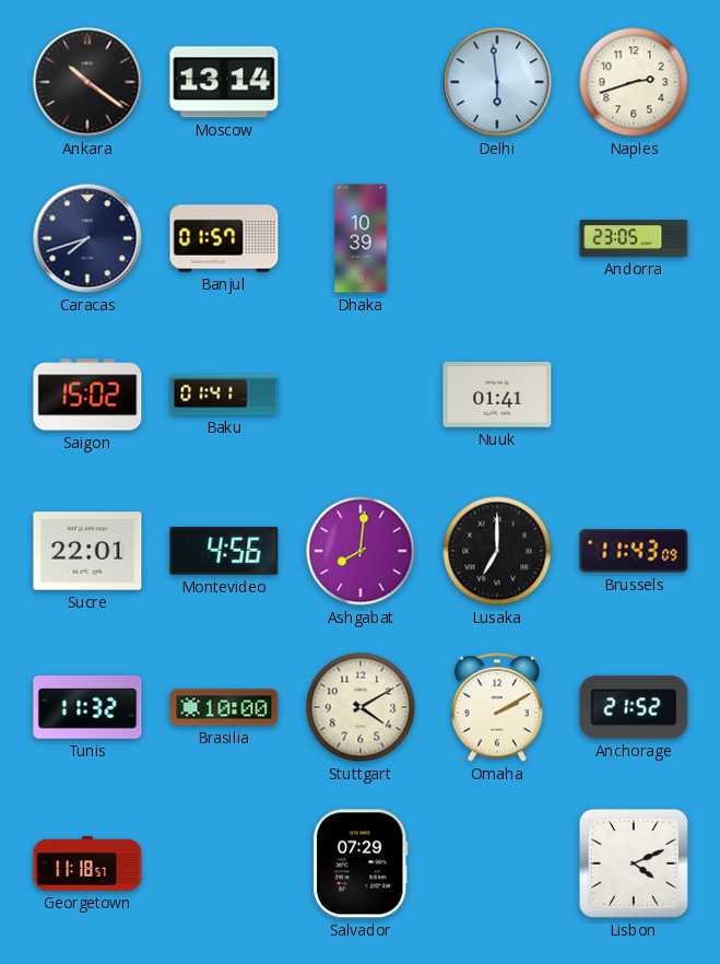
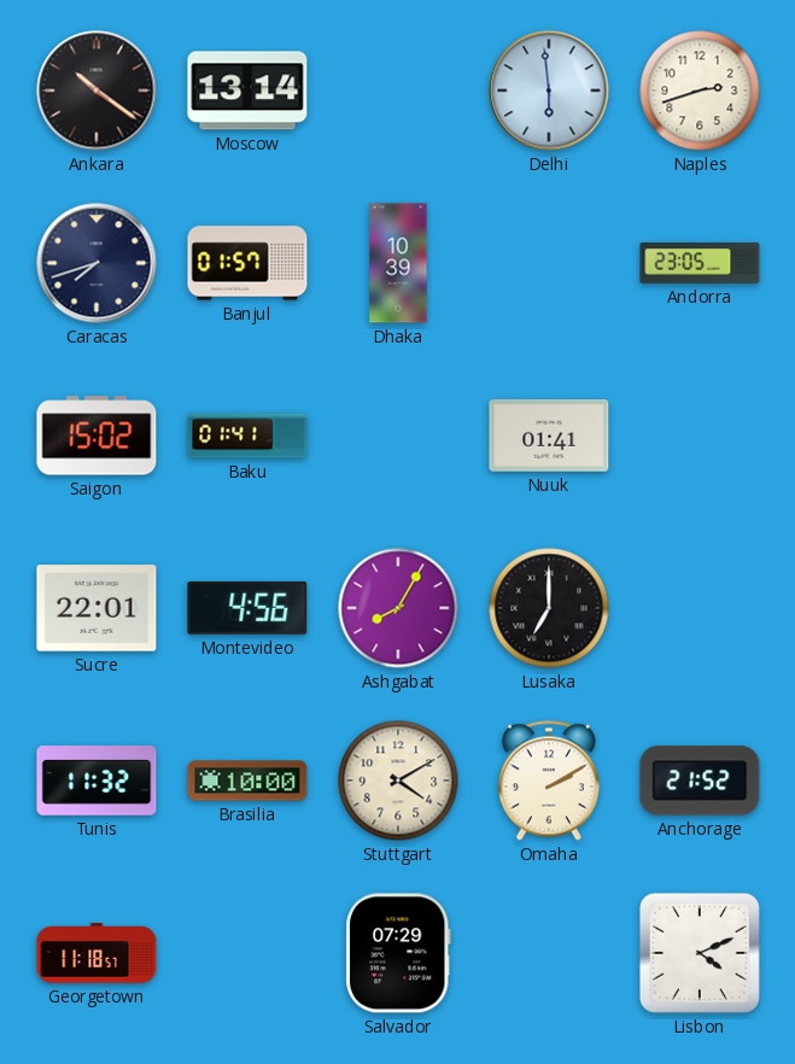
Ashgabat: 8:01 -> 8:05
Brussels: 11:43 -> none
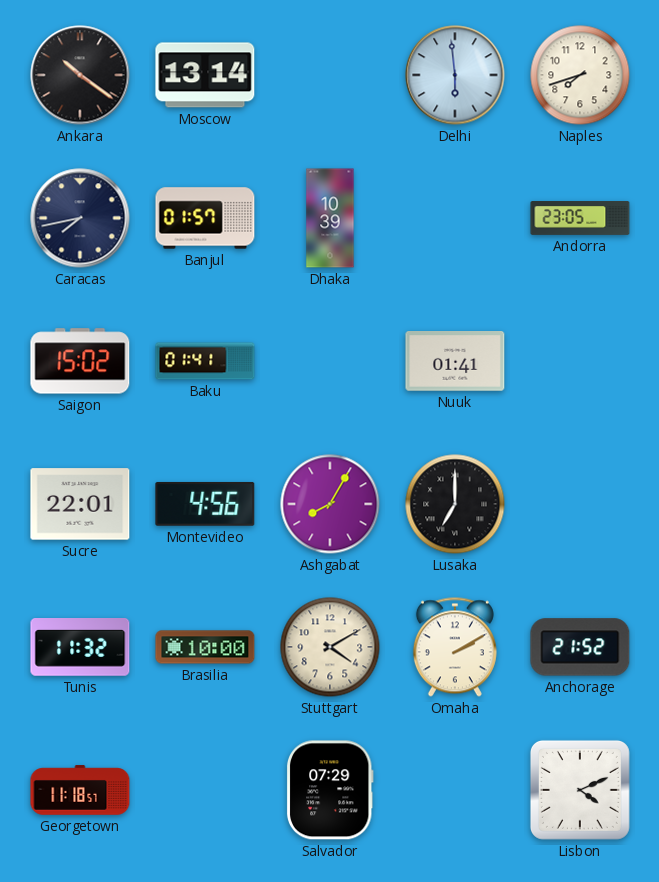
Naples: 2:42 -> 7:42
Caracas: 7:42 -> 7:43
